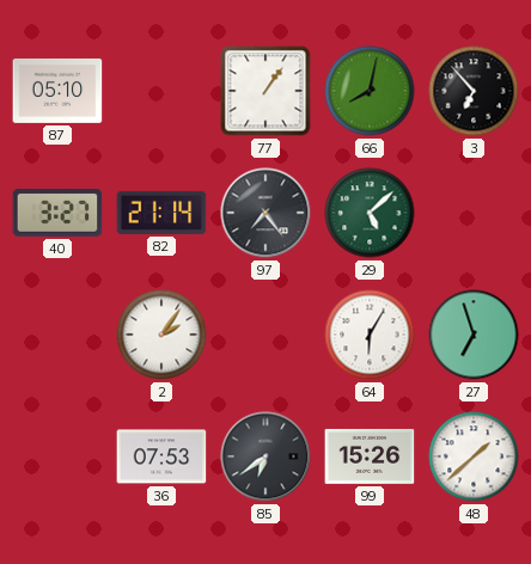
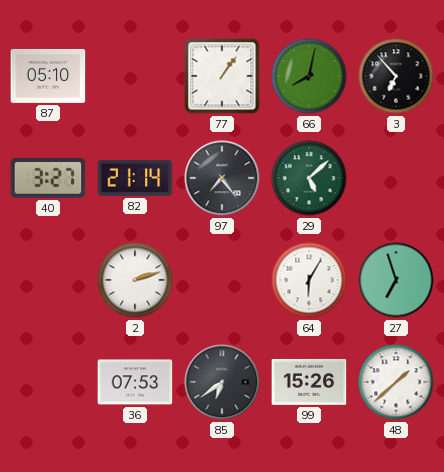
2: 2:06 -> 2:12
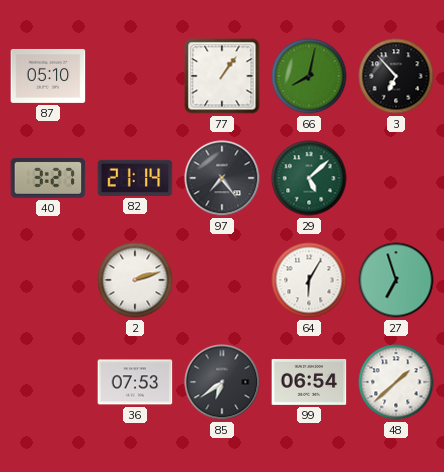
99: 15:26 -> 06:54
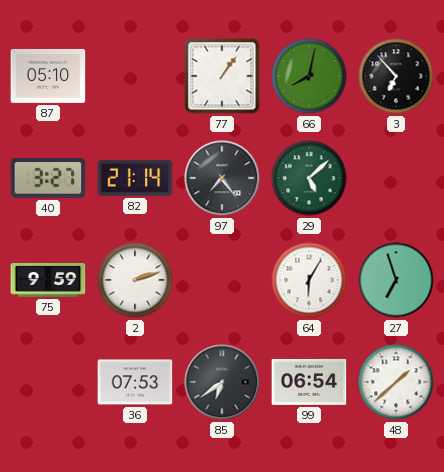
75: none -> 9:59
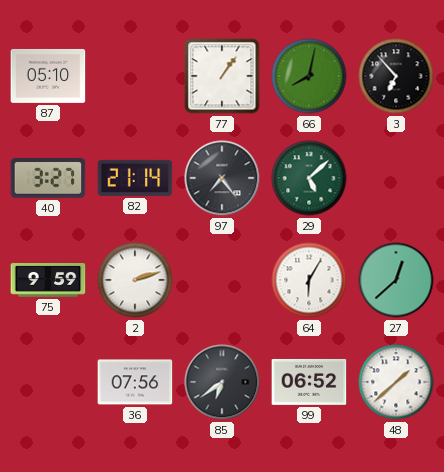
27: 6:57 -> 12:38
36: 07:53 -> 07:56
99: 06:54 -> 06:52
